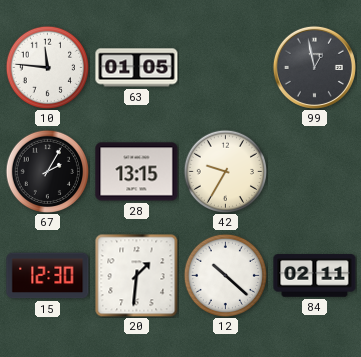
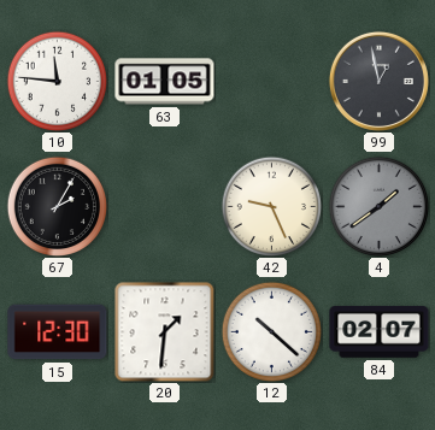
28: 13:15 -> none
42: 9:35 -> 9:26
4: none -> 1:39
84: 02:11 -> 02:07
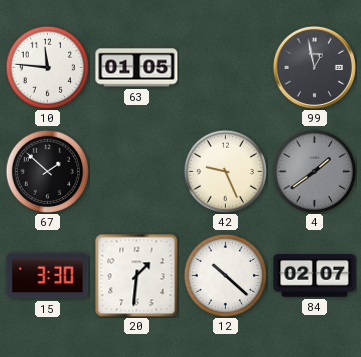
67: 2:05 -> 1:52
15: 12:30 -> 3:30
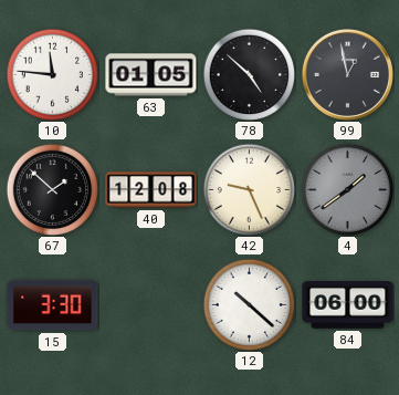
78: none -> 4:52
40: none -> 12:08
20: 1:31 -> none
84: 02:07 -> 06:00
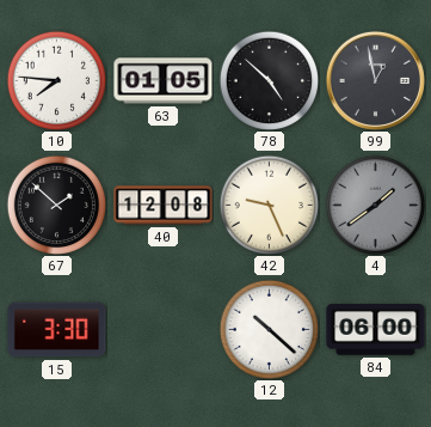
10: 11:46 -> 7:46
